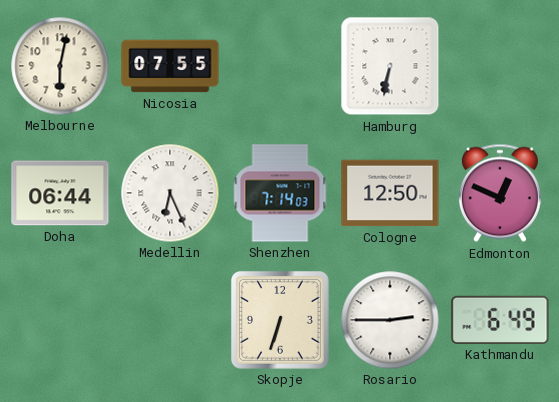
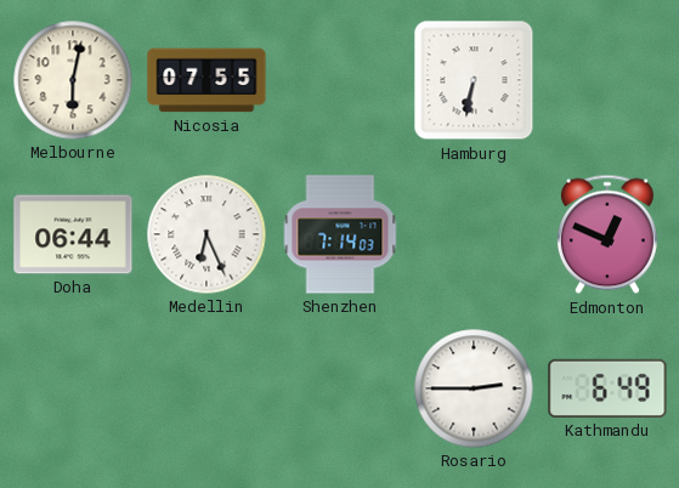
Cologne: 12:50 -> none
Skopje: 6:33 -> none
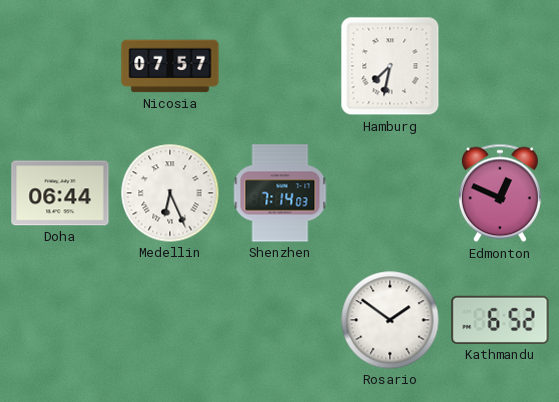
Melbourne: 6:02 -> none
Nicosia: 07:55 -> 07:57
Hamburg: 6:32 -> 7:32
Rosario: 2:45 -> 1:51
Kathmandu: 6:49 -> 6:52
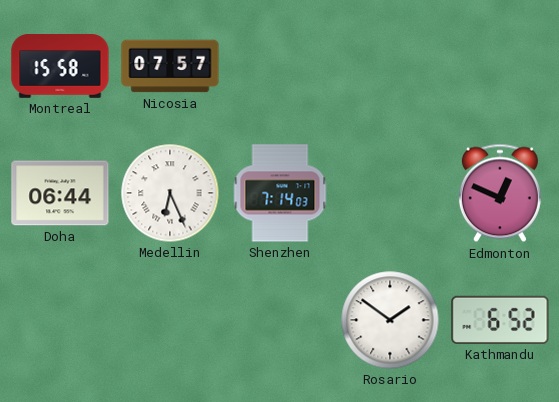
Montreal: none -> 15:58
Hamburg: 7:32 -> none
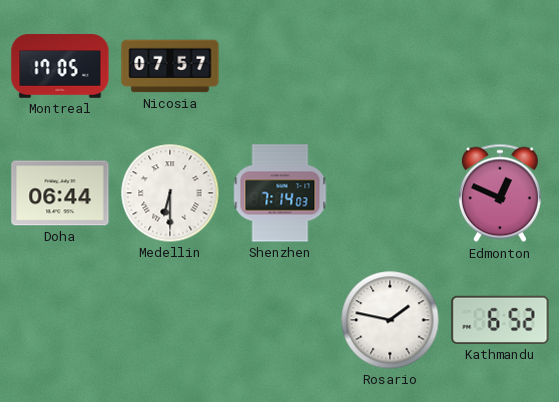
Montreal: 15:58 -> 17:05
Medellin: 6:26 -> 6:30
Rosario: 1:51 -> 1:47
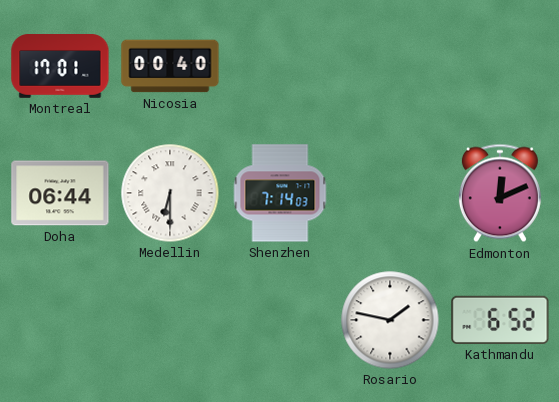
Montreal: 17:05 -> 17:01
Nicosia: 07:57 -> 00:40
Edmonton: 12:49 -> 12:11
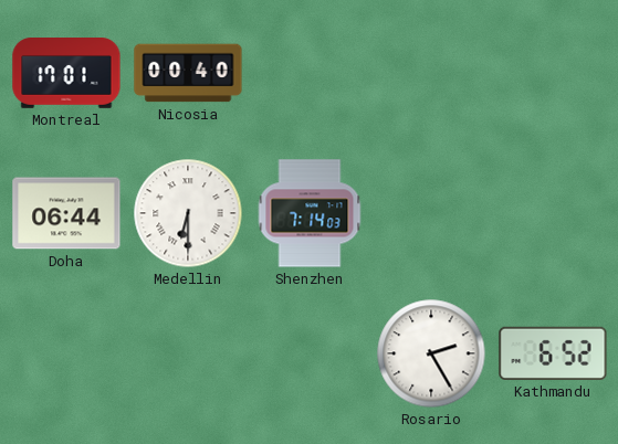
Edmonton: 12:11 -> none
Rosario: 1:47 -> 2:25
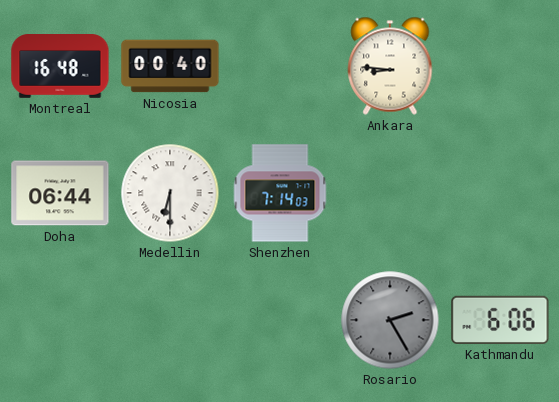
Montreal: 17:01 -> 16:48
Ankara: none -> 8:46
Rosario dial: white -> grey
Kathmandu: 6:52 -> 6:06
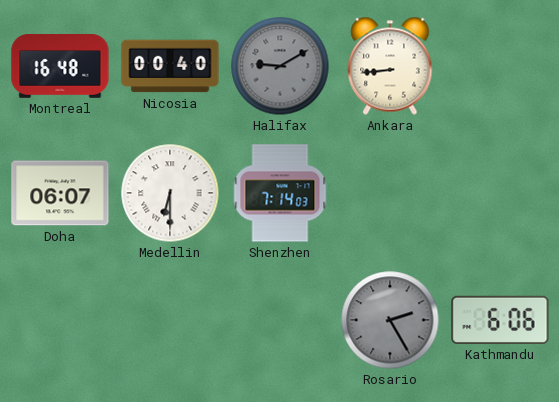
Halifax: none -> 9:10
Ankara: 8:46 -> 8:44
Doha: 06:44 -> 06:07
